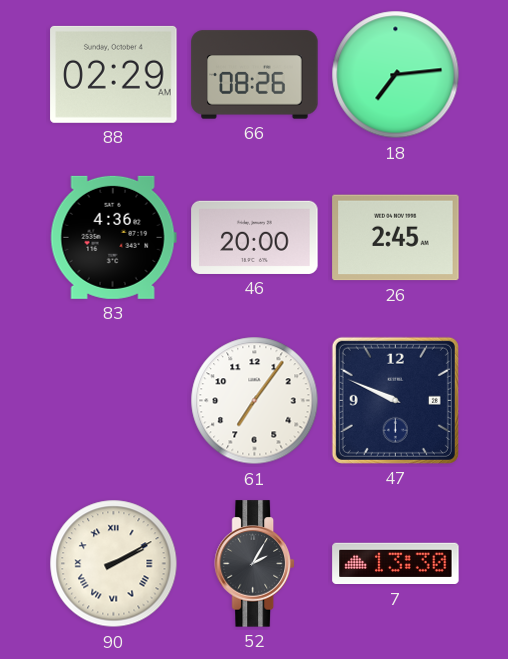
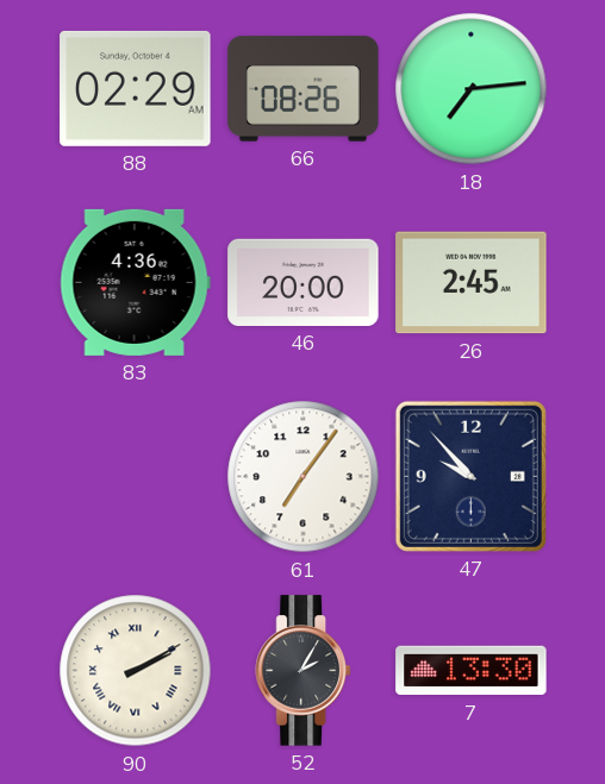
47: 9:49 -> 9:53
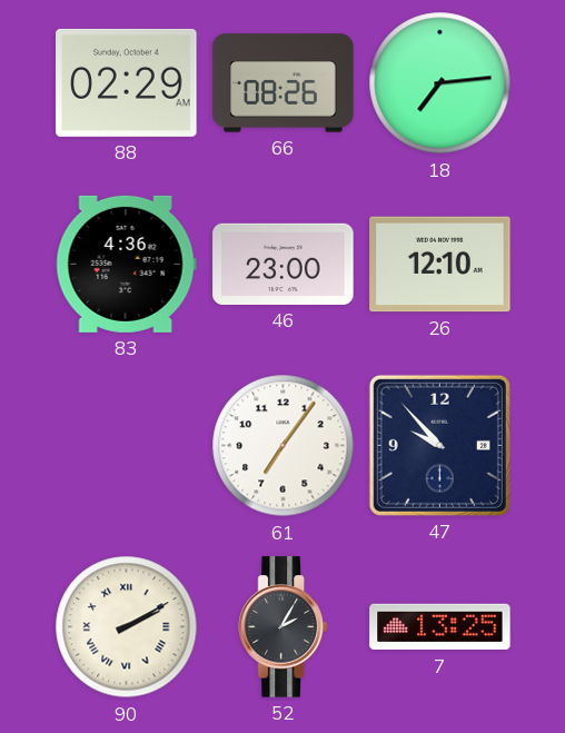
46: 20:00 -> 23:00
26: 2:45 -> 12:10
7: 13:30 -> 13:25
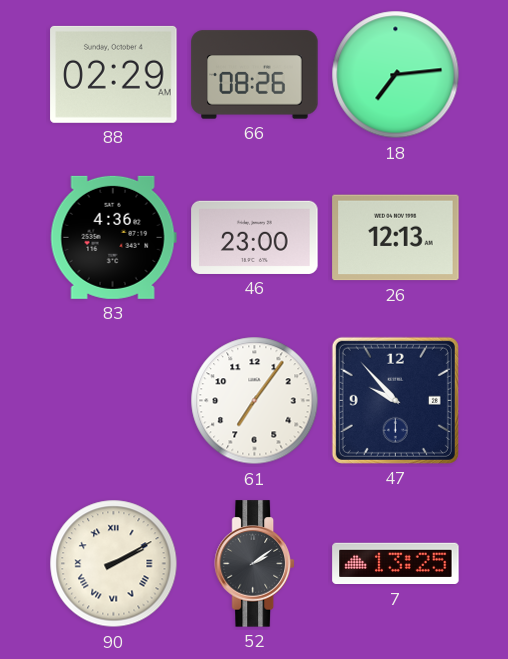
26: 12:10 -> 12:13
52: 2:05 -> 2:09
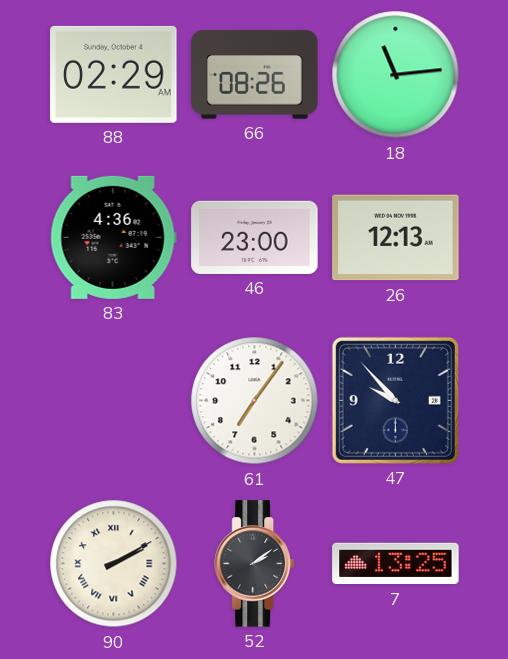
18: 7:14 -> 11:14
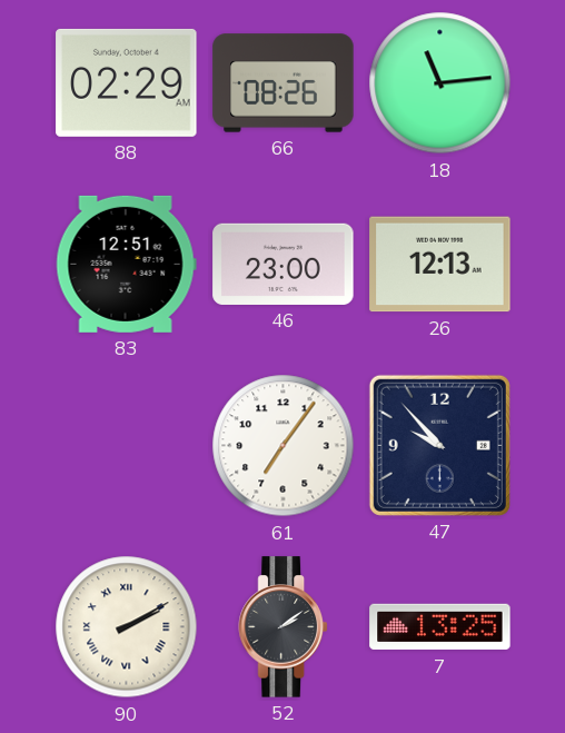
83: 4:36 -> 12:51
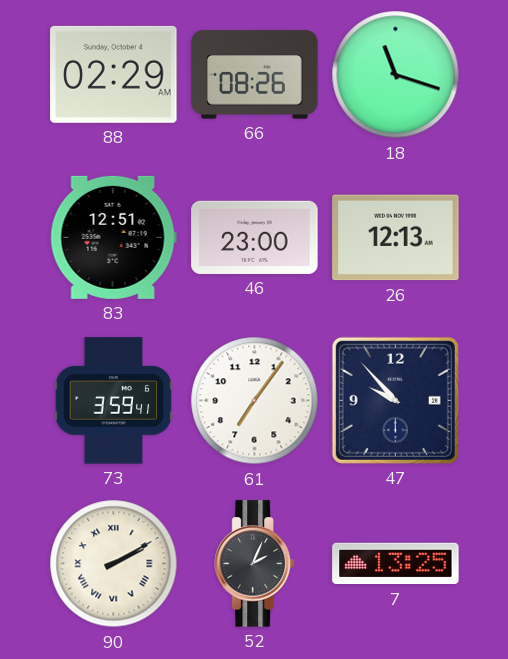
18: 11:14 -> 11:18
73: none -> 3:59
52: 2:09 -> 2:04
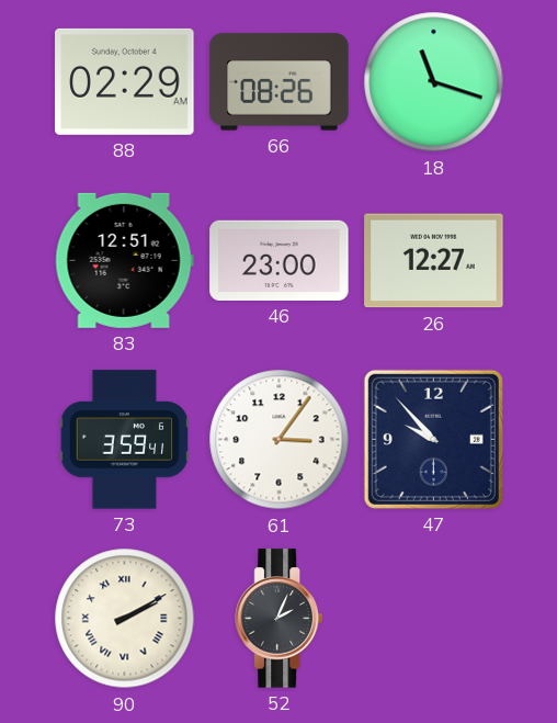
26: 12:13 -> 12:27
61: 7:06 -> 3:06
7: 13:25 -> none
